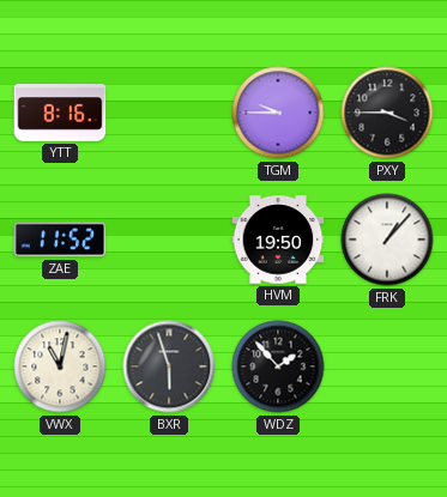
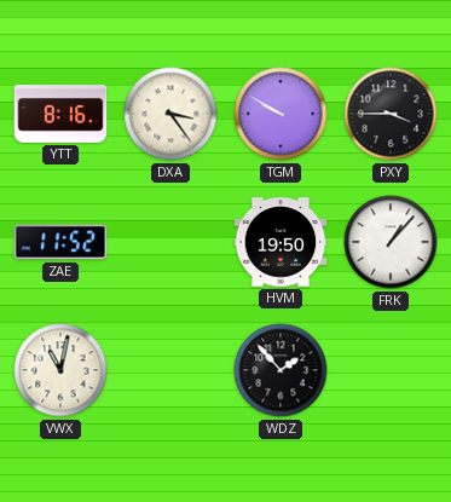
DXA: none -> 3:24
TGM: 9:45 -> 9:50
BXR: 5:57 -> none
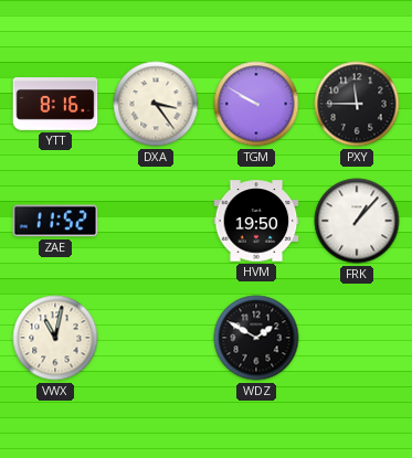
PXY: 3:45 -> 11:45
WDZ: 1:53 -> 1:50
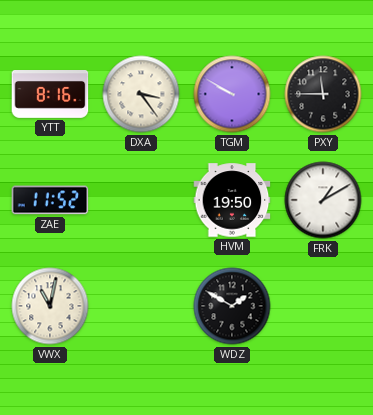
FRK: 1:07 -> 1:10
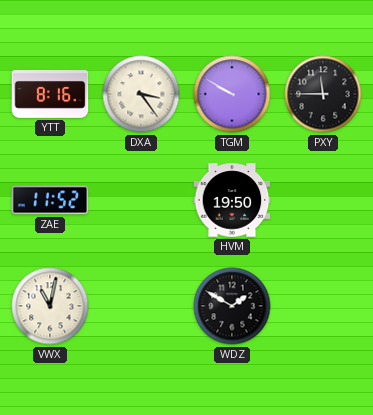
FRK: 1:10 -> none
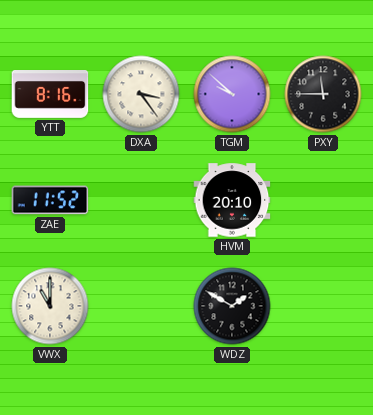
TGM: 9:50 -> 9:52
HVM: 19:50 -> 20:10
VWX: 11:02 -> 11:00
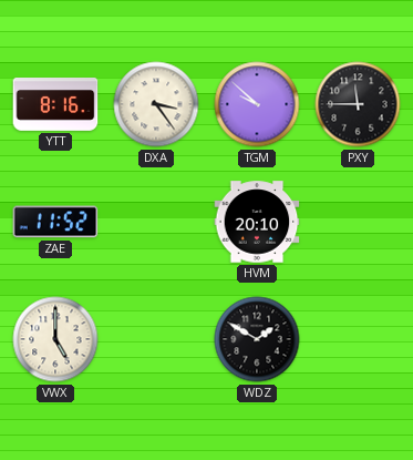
VWX: 11:00 -> 5:00
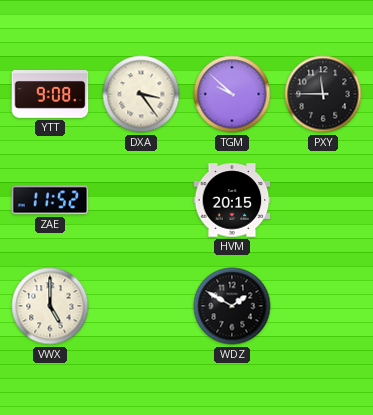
YTT: 8:16 -> 9:08
HVM: 20:10 -> 20:15
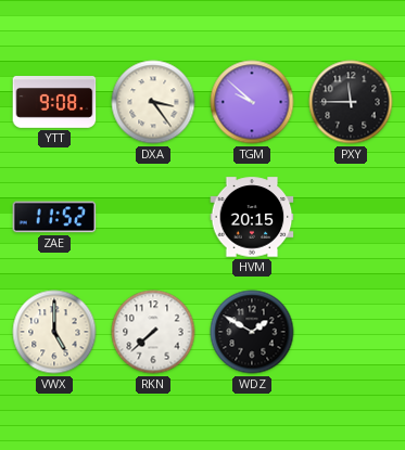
RKN: none -> 7:38
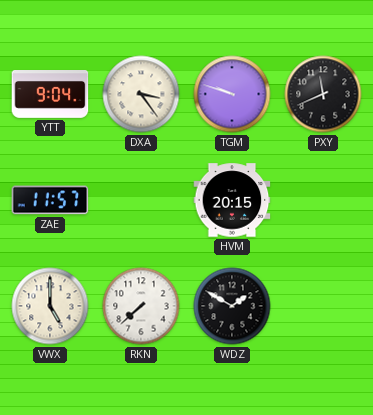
YTT: 9:08 -> 9:04
TGM: 9:52 -> 9:48
PXY: 11:45 -> 11:41
ZAE: 11:52 -> 11:57
